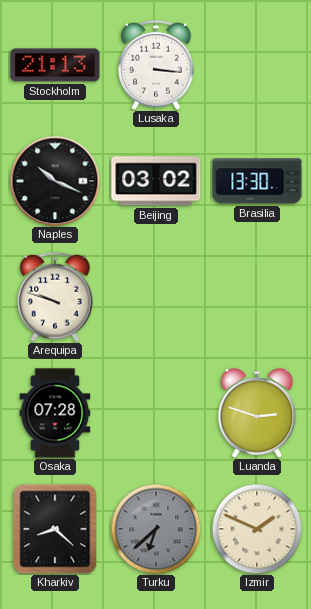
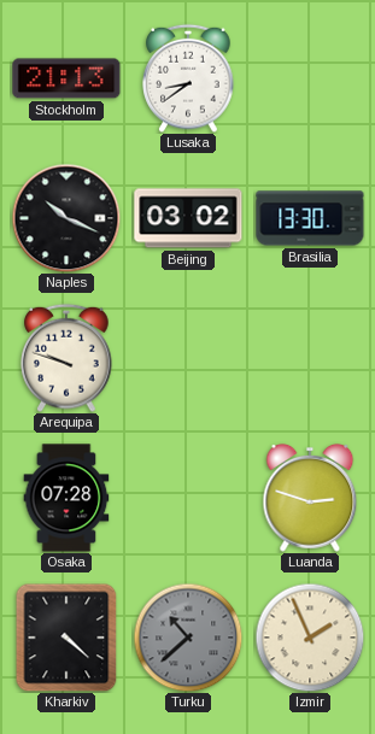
Lusaka: 3:16 -> 8:39
Kharkiv: 8:22 -> 4:22
Turku: 6:38 -> 10:38
Izmir: 1:49 -> 1:56
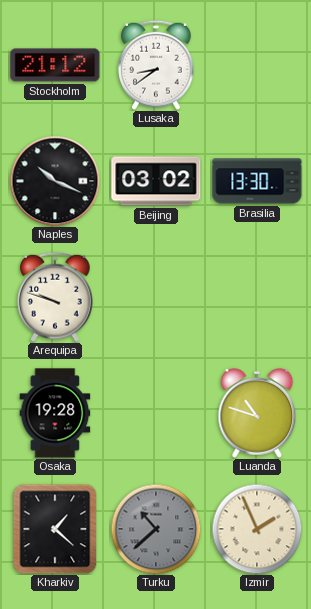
Stockholm: 21:13 -> 21:12
Osaka: 07:28 -> 19:28
Luanda: 2:48 -> 10:48
Kharkiv: 4:22 -> 1:22
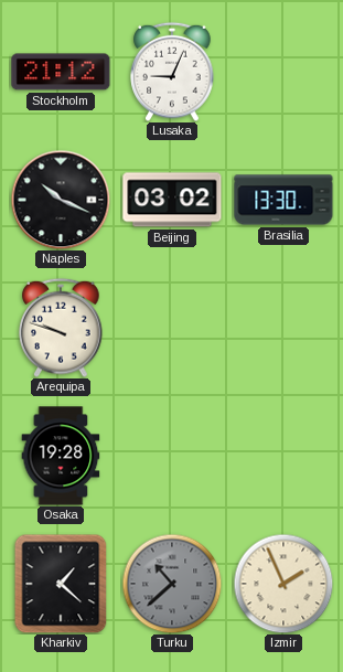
Lusaka: 8:39 -> 9:04
Luanda: 10:48 -> none
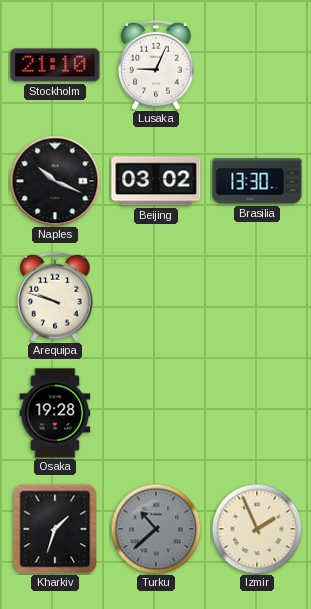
Stockholm: 21:12 -> 21:10
Kharkiv: 1:22 -> 1:33
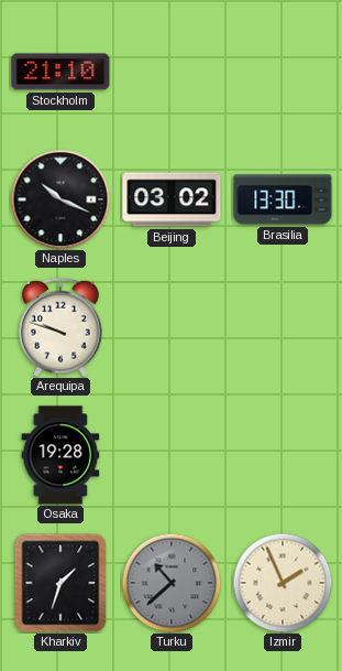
Lusaka: 9:04 -> none
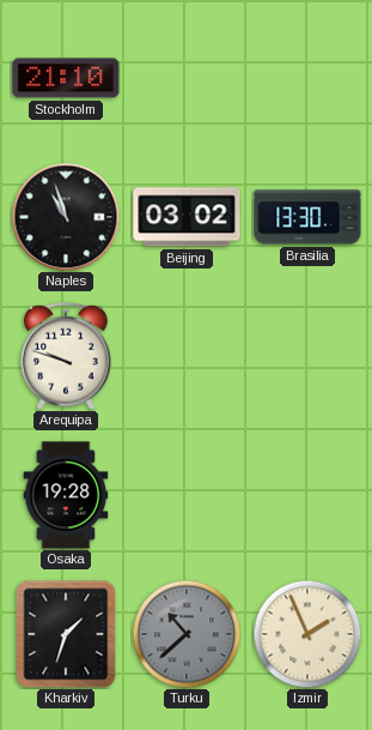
Naples: 10:19 -> 10:57
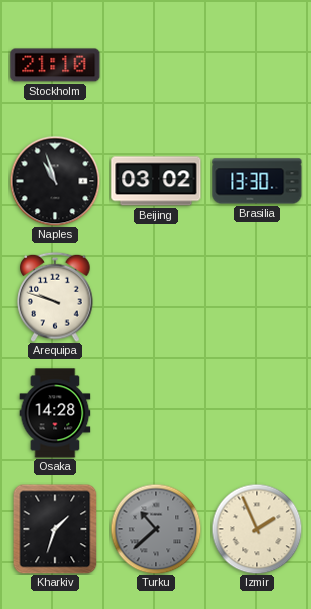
Osaka: 19:28 -> 14:28
